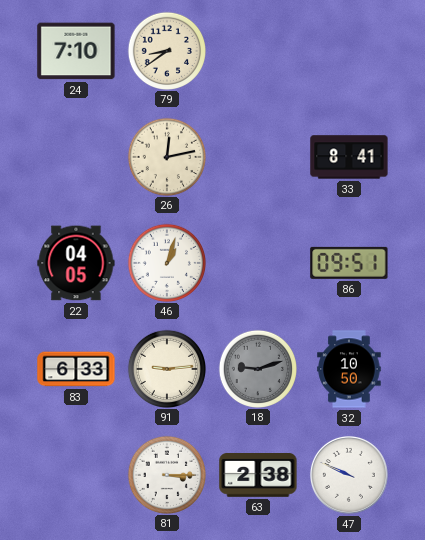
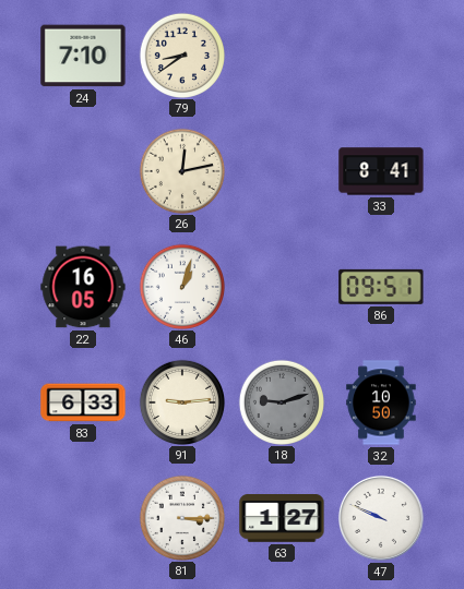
22: 04:05 -> 16:05
63: 2:38 -> 1:27
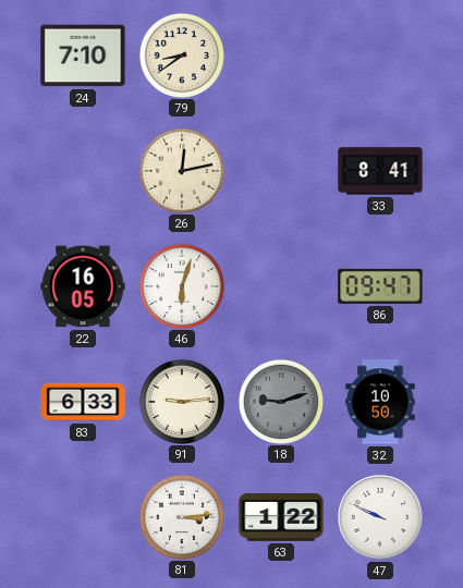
46: 1:03 -> 6:03
86: 09:51 -> 09:47
81: 3:15 -> 3:14
63: 1:27 -> 1:22
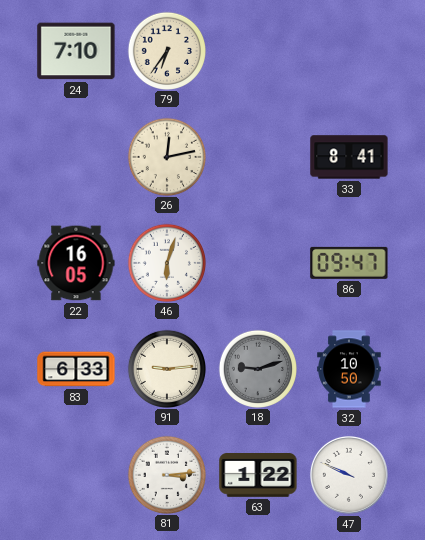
79: 8:39 -> 6:36
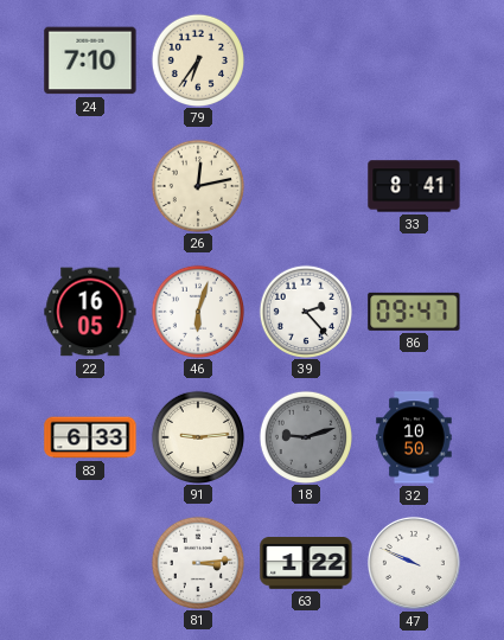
39: none -> 2:23
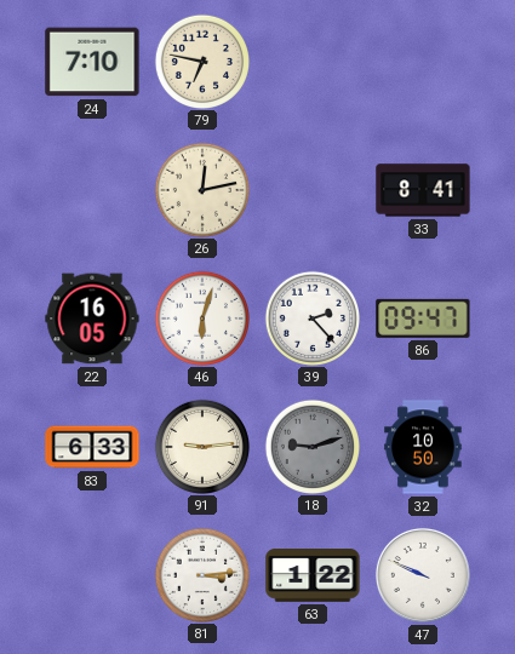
79: 6:36 -> 6:47
